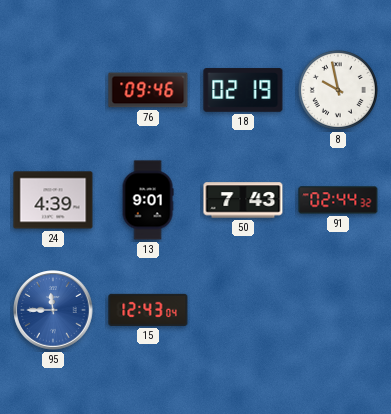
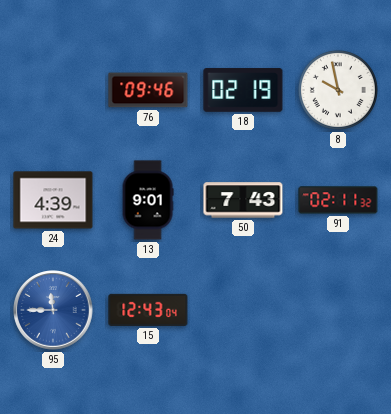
91: 02:44 -> 02:11
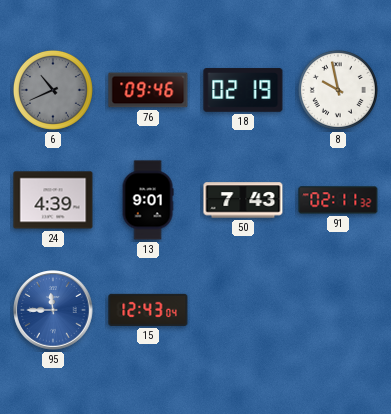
6: none -> 10:41
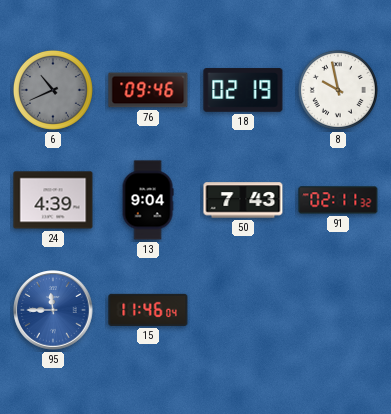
13: 9:01 -> 9:04
15: 12:43 -> 11:46
